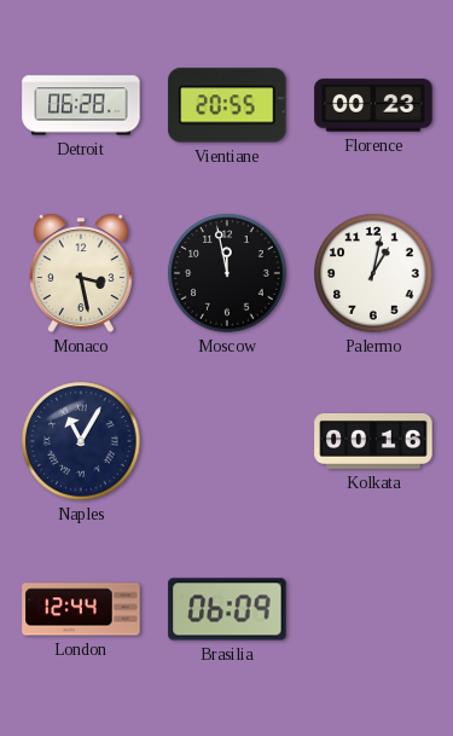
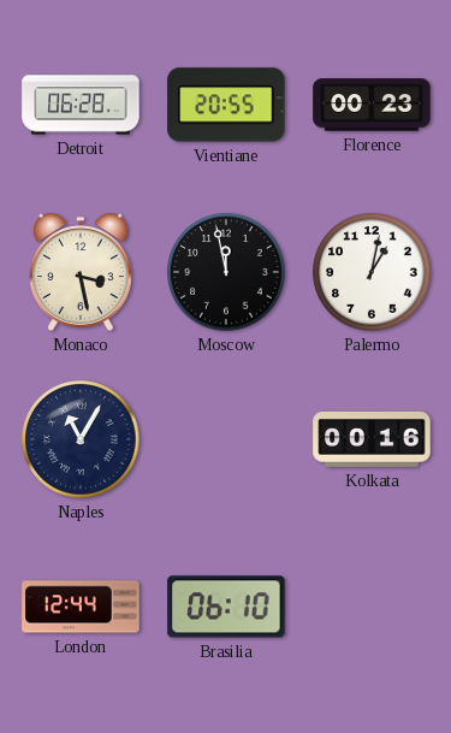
Brasilia: 06:09 -> 06:10
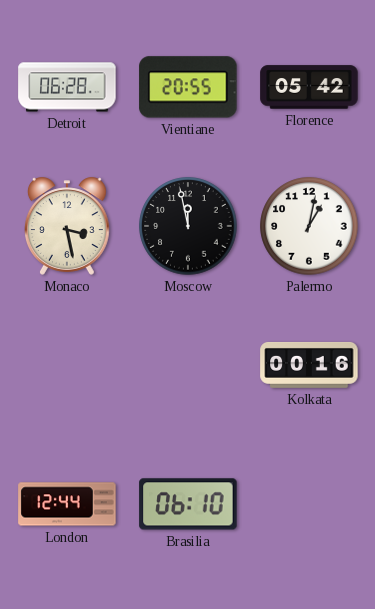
Florence: 00:23 -> 05:42
Naples: 11:05 -> none
